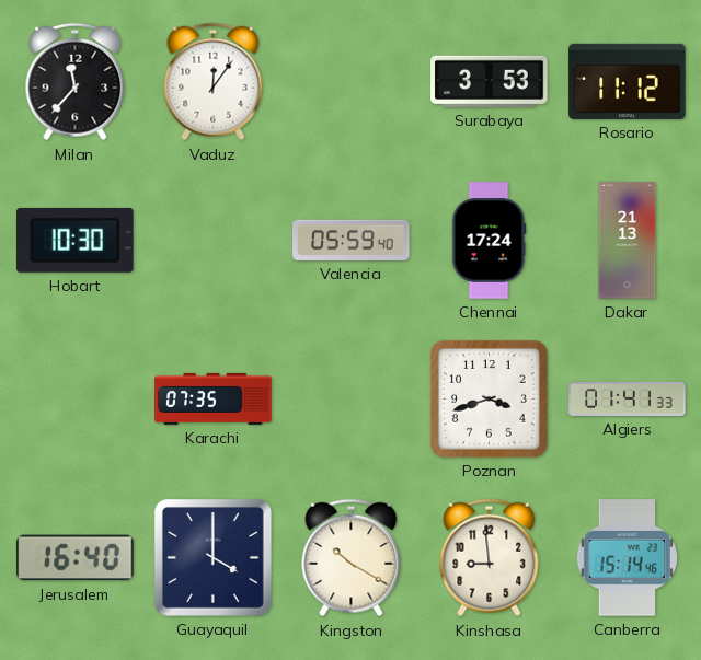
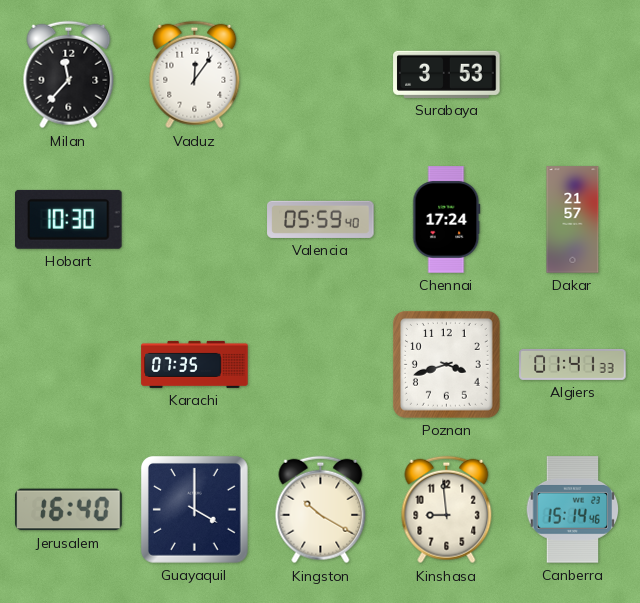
Rosario: 11:12 -> none
Dakar: 21:13 -> 21:57
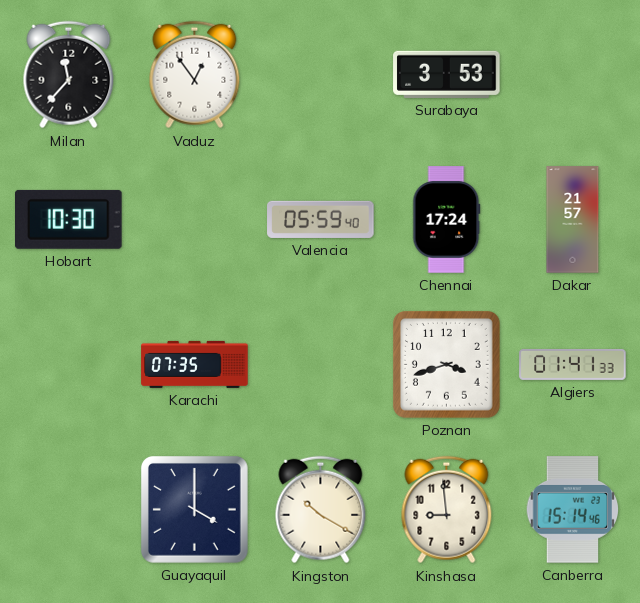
Vaduz: 12:06 -> 12:54
Jerusalem: 16:40 -> none
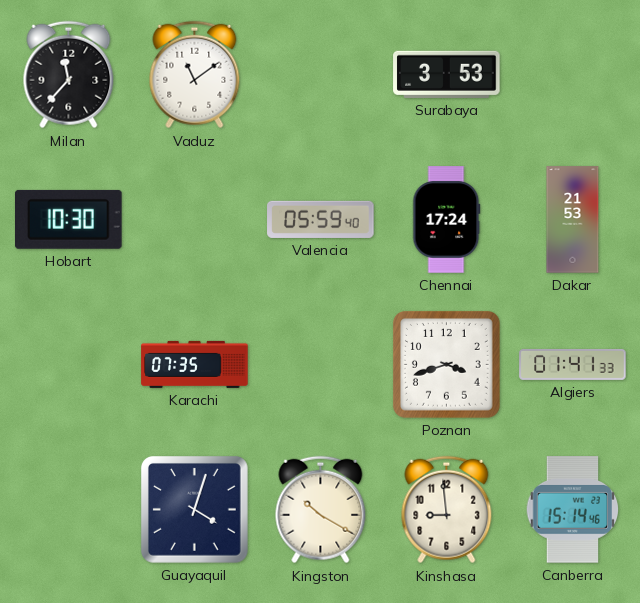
Vaduz: 12:54 -> 11:09
Dakar: 21:57 -> 21:53
Guayaquil: 4:00 -> 4:03
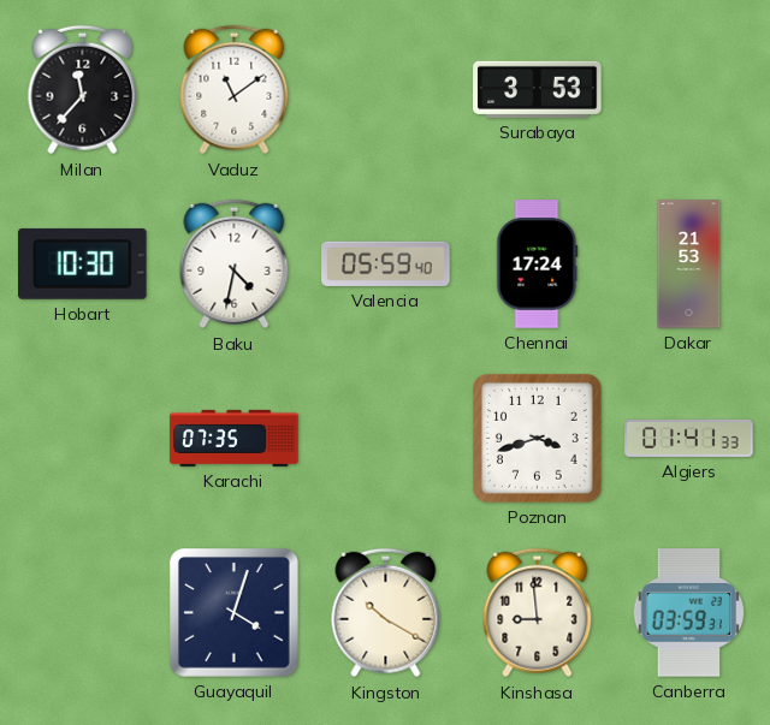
Baku: none -> 4:32
Canberra: 15:14 -> 03:59
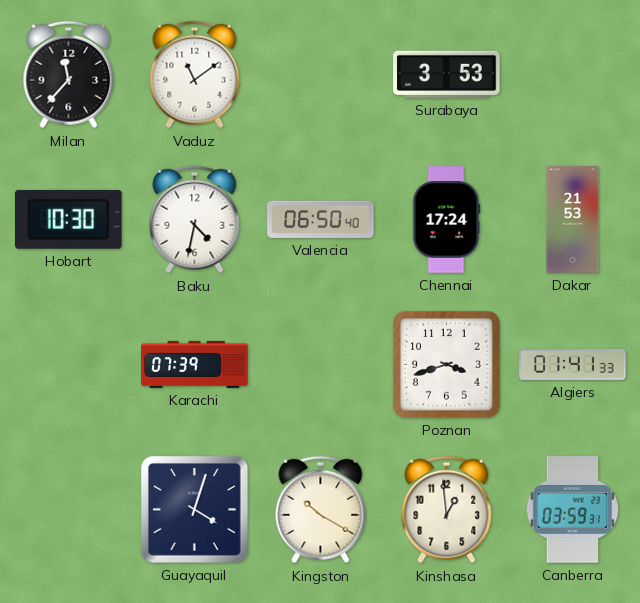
Valencia: 05:59 -> 06:50
Karachi: 07:35 -> 07:39
Kinshasa: 8:59 -> 12:59
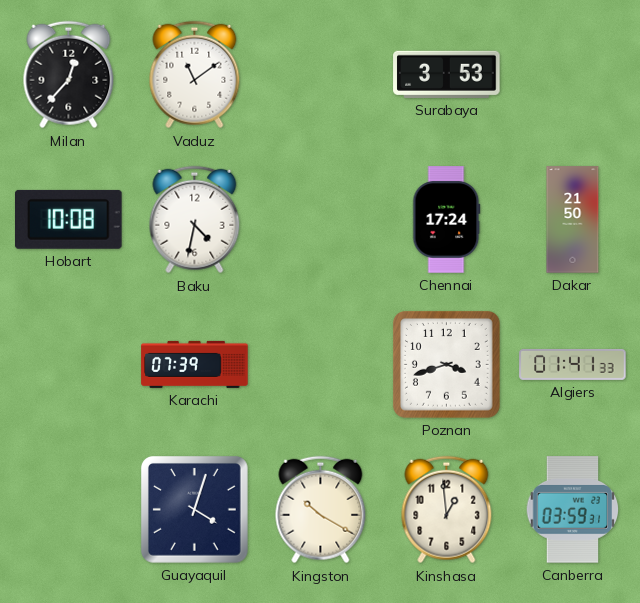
Milan: 11:37 -> 12:37
Hobart: 10:30 -> 10:08
Valencia: 06:50 -> none
Dakar: 21:53 -> 21:50
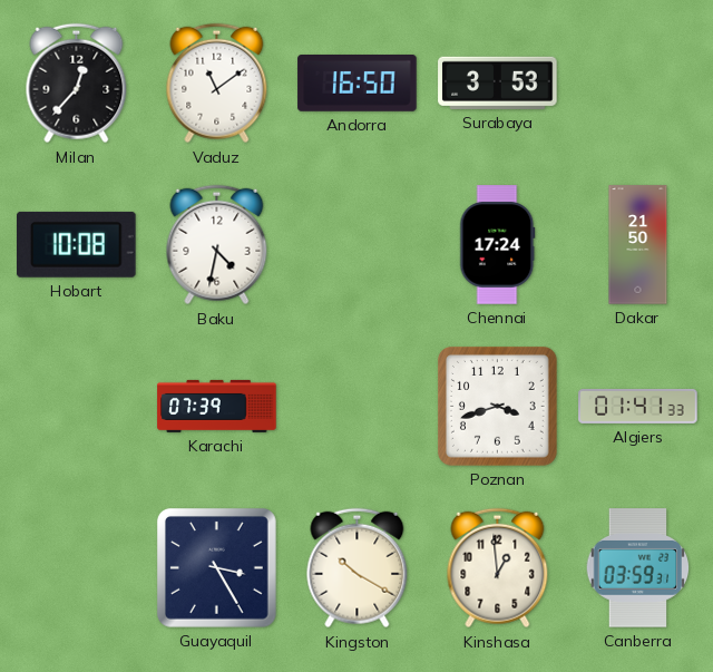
Andorra: none -> 16:50
Guayaquil: 4:03 -> 3:25
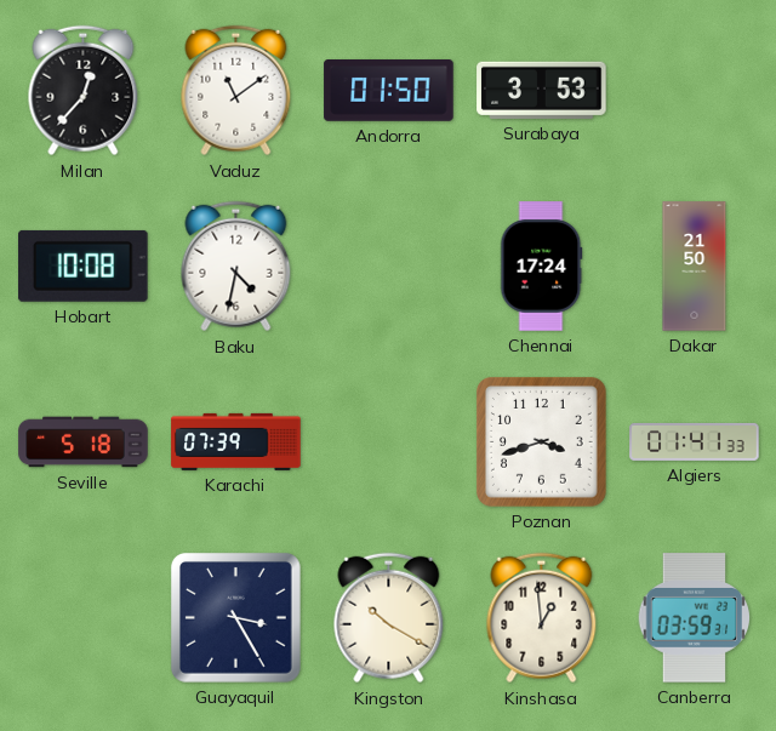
Andorra: 16:50 -> 01:50
Seville: none -> 5:18
